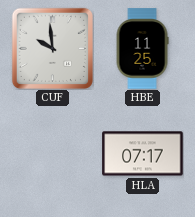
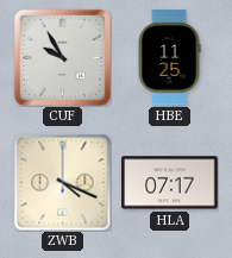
CUF: 9:59 -> 9:55
ZWB: none -> 4:19
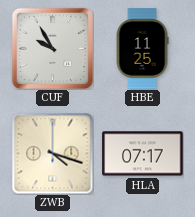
ZWB: 4:19 -> 4:18
